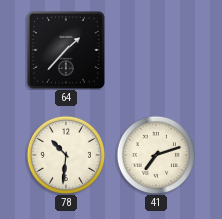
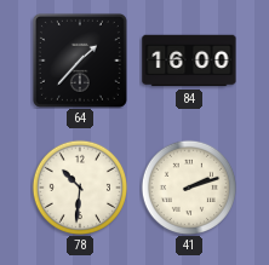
84: none -> 16:00
41: 7:12 -> 2:12
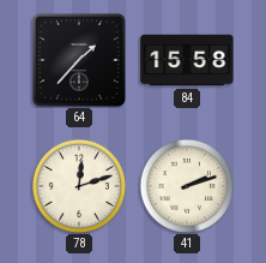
84: 16:00 -> 15:58
78: 10:31 -> 12:12
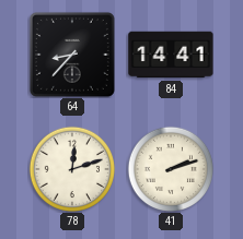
64: 1:37 -> 8:37
84: 15:58 -> 14:41
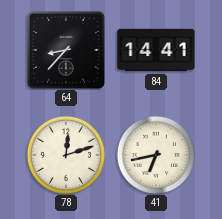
41: 2:12 -> 6:43
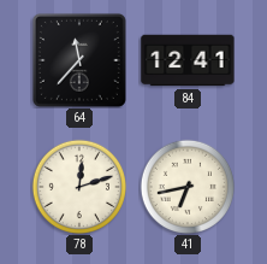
64: 8:37 -> 11:37
84: 14:41 -> 12:41
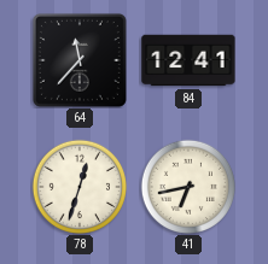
78: 12:12 -> 12:33
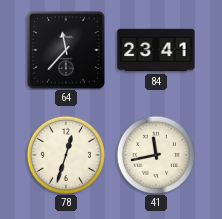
84: 12:41 -> 23:41
41: 6:43 -> 11:43
